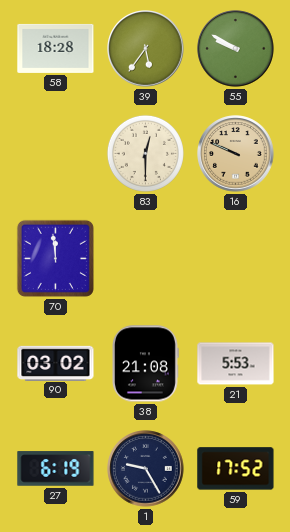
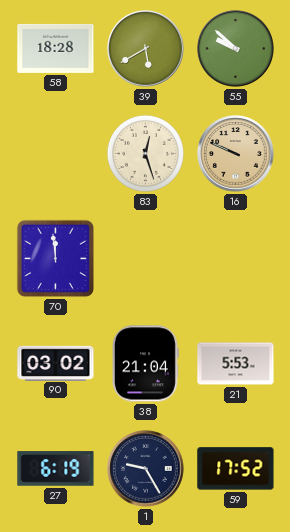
39: 5:36 -> 5:40
55: 9:50 -> 9:52
83: 12:30 -> 12:27
38: 21:08 -> 21:04
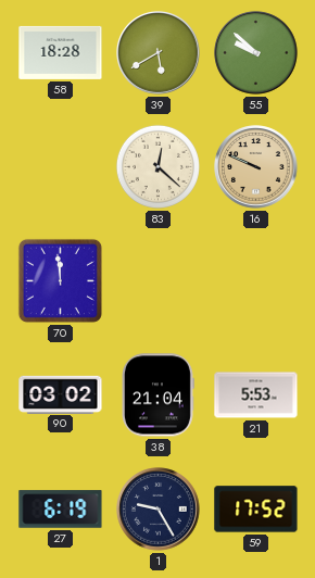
83: 12:27 -> 12:22
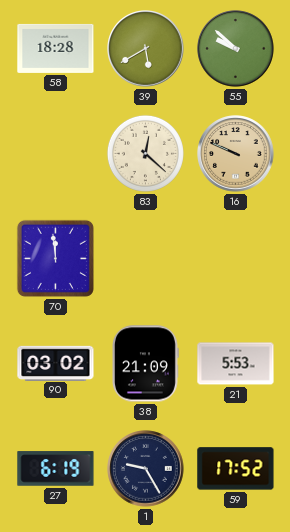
38: 21:04 -> 21:09
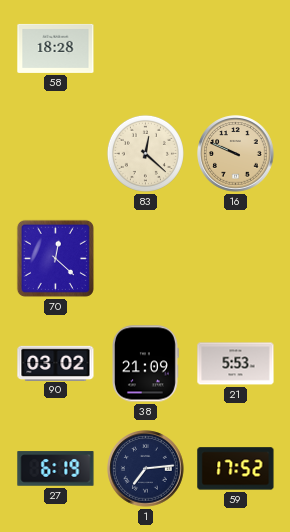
39: 5:40 -> none
55: 9:52 -> none
70: 11:59 -> 12:22
1: 9:25 -> 7:14
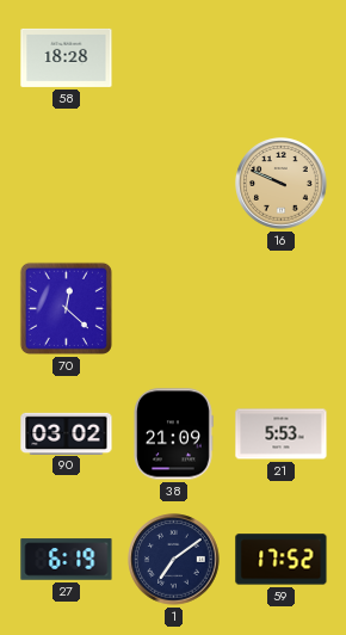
83: 12:22 -> none
1: 7:14 -> 7:09
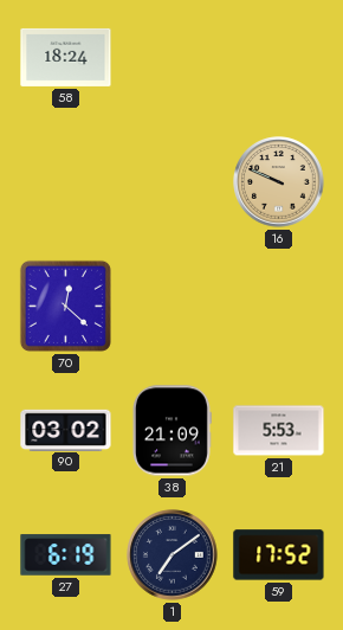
58: 18:28 -> 18:24
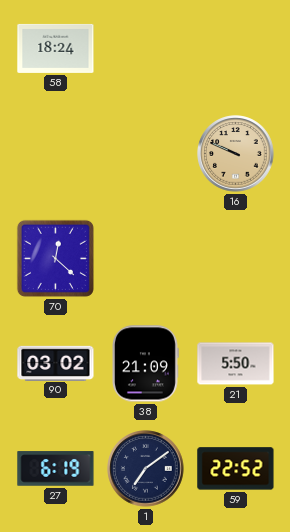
21: 5:53 -> 5:50
59: 17:52 -> 22:52
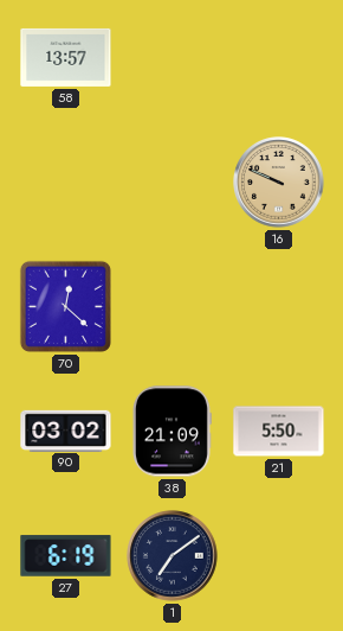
58: 18:24 -> 13:57
59: 22:52 -> none
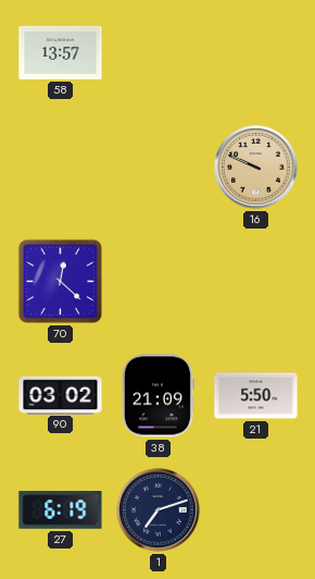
1: 7:09 -> 7:12
